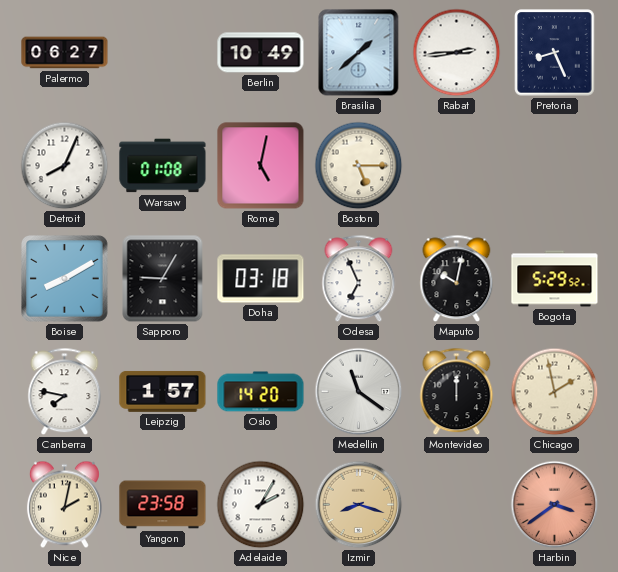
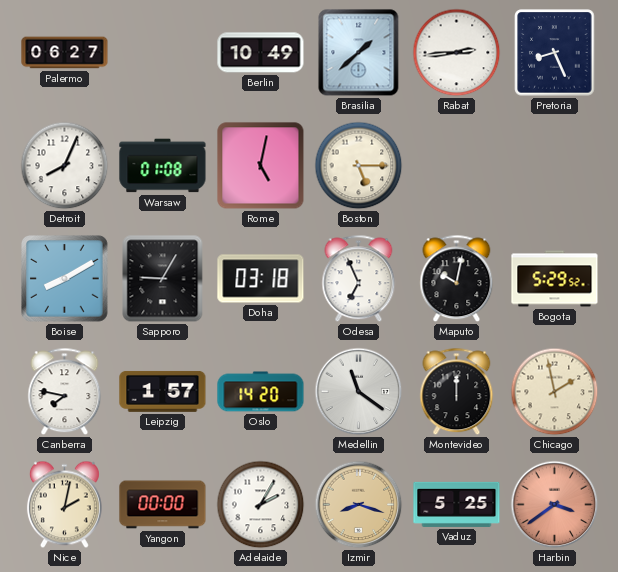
Yangon: 23:58 -> 00:00
Vaduz: none -> 5:25
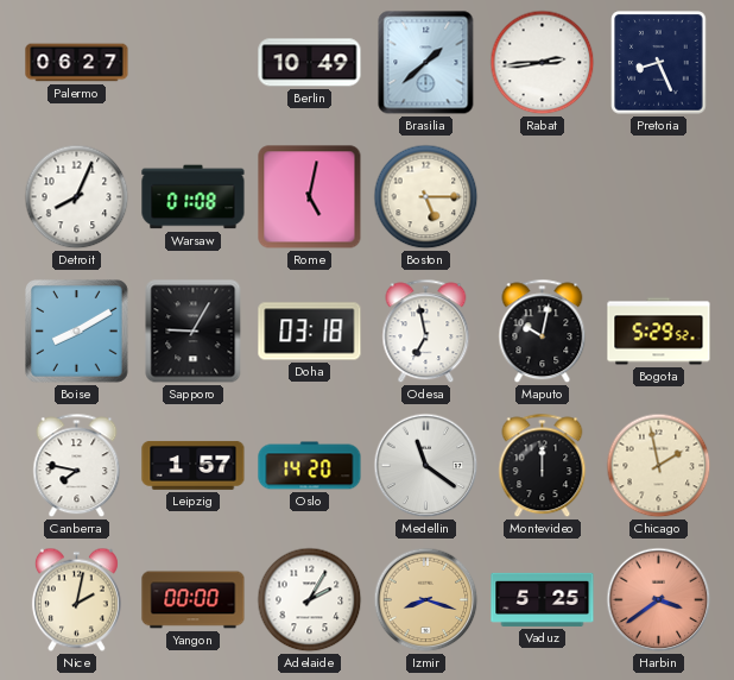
Odesa: 6:56 -> 6:58
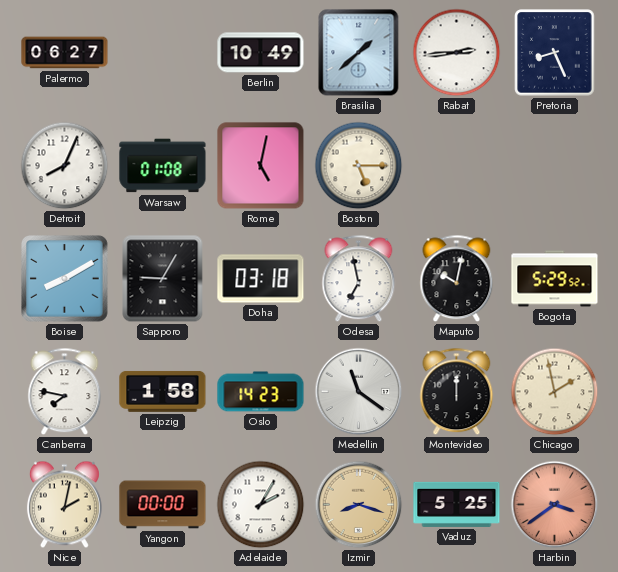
Leipzig: 1:57 -> 1:58
Oslo: 14:20 -> 14:23
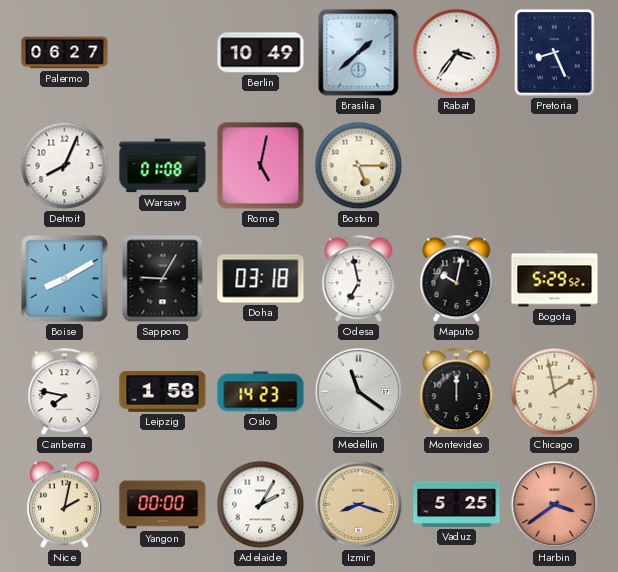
Rabat: 2:44 -> 3:36
